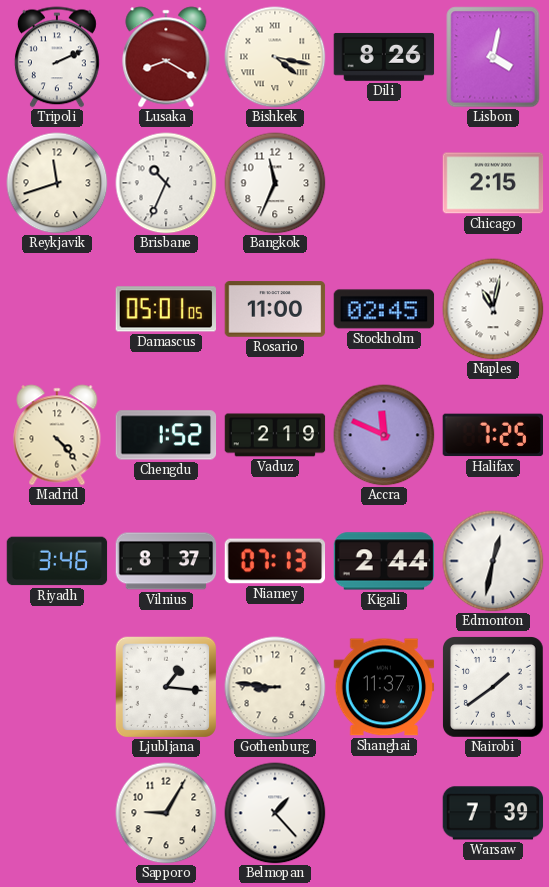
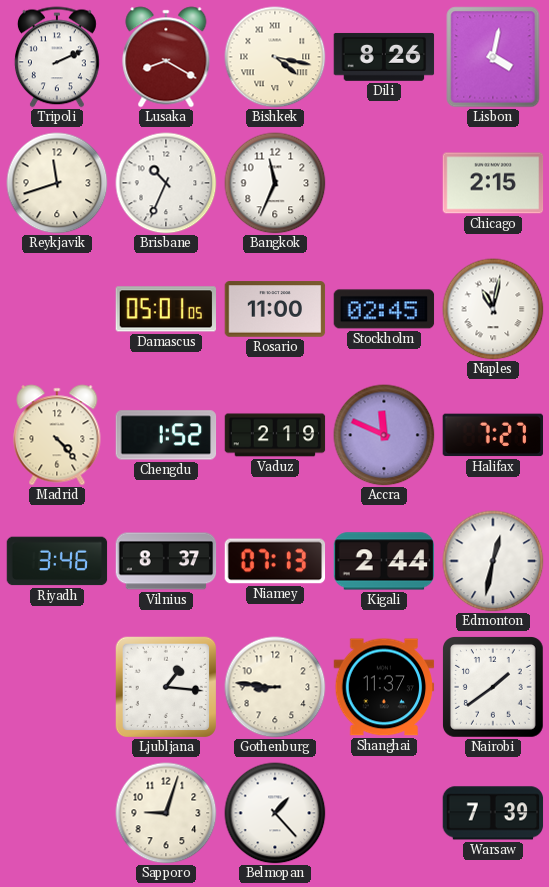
Halifax: 7:25 -> 7:27
Sapporo: 9:05 -> 9:03
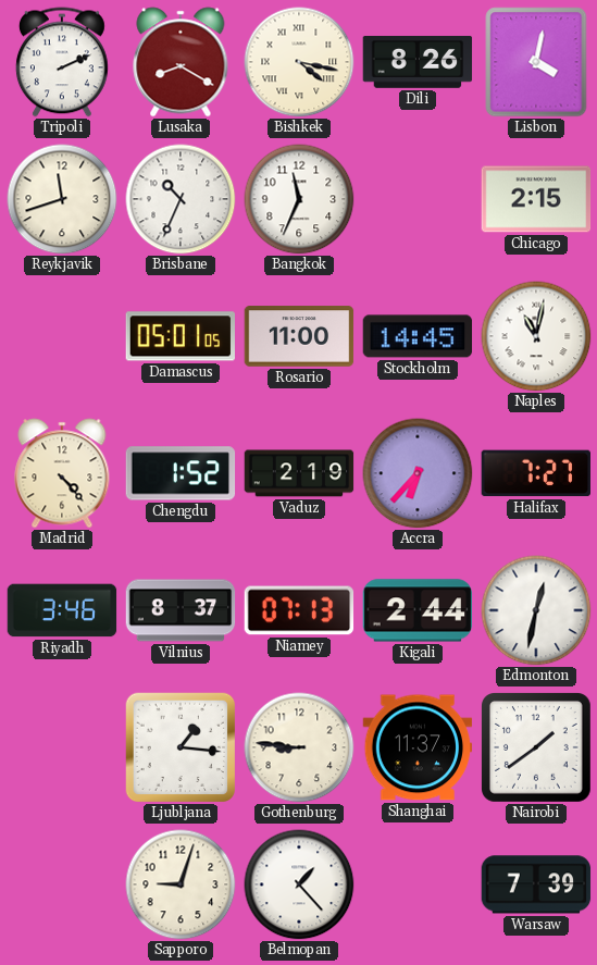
Stockholm: 02:45 -> 14:45
Accra: 11:49 -> 6:37
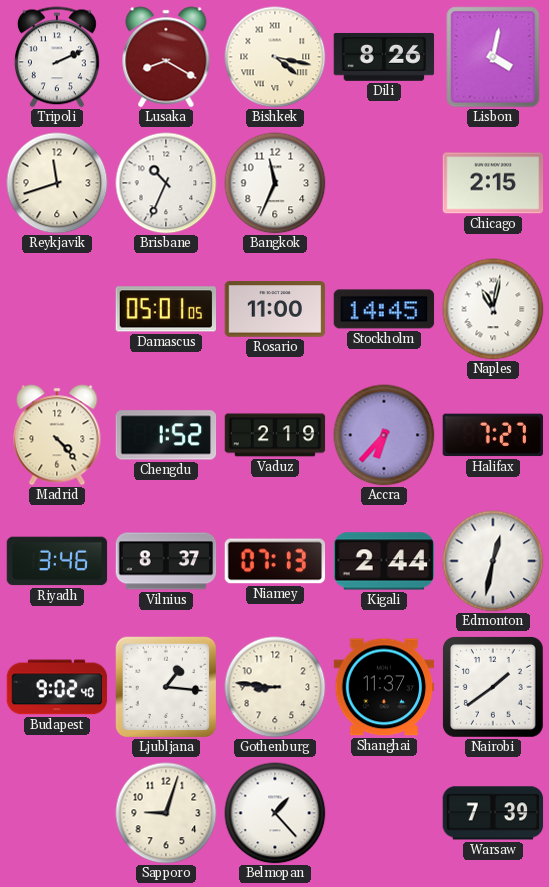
Budapest: none -> 9:02
